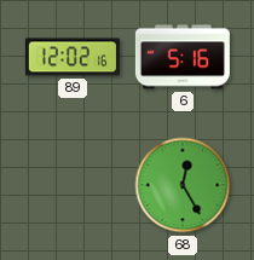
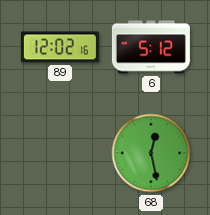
6: 5:16 -> 5:12
68: 12:25 -> 12:28
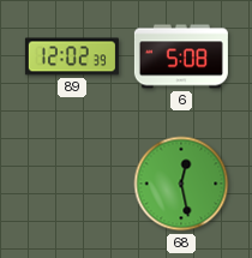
89: 12:02:16 -> 12:02:39
6: 5:12 -> 5:08
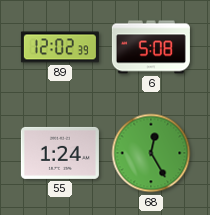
55: none -> 1:24
68: 12:28 -> 12:25
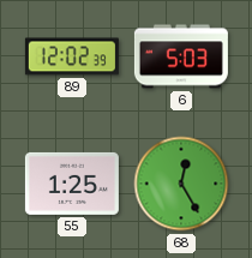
6: 5:08 -> 5:03
55: 1:24 -> 1:25
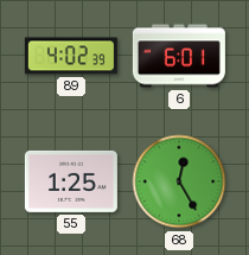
89: 12:02 -> 4:02
6: 5:03 -> 6:01
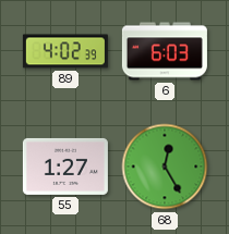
6: 6:01 -> 6:03
55: 1:25 -> 1:27
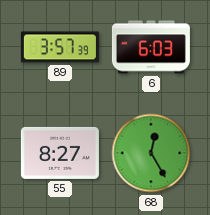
89: 4:02 -> 3:57
55: 1:27 -> 8:27
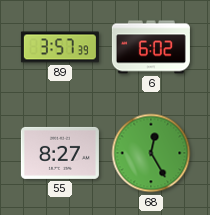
6: 6:03 -> 6:02
